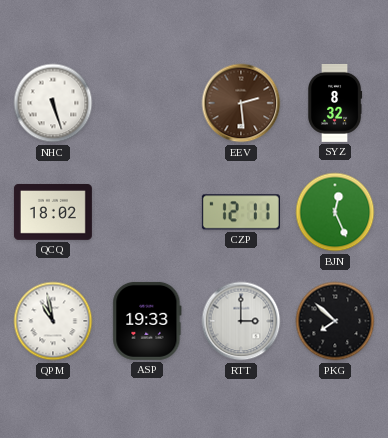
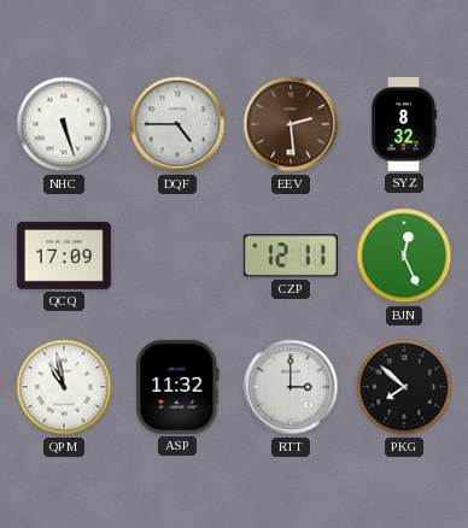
DQF: none -> 4:45
QCQ: 18:02 -> 17:09
ASP: 19:33 -> 11:32
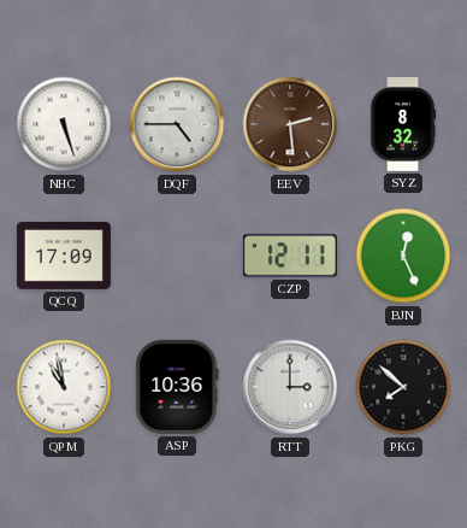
ASP: 11:32 -> 10:36
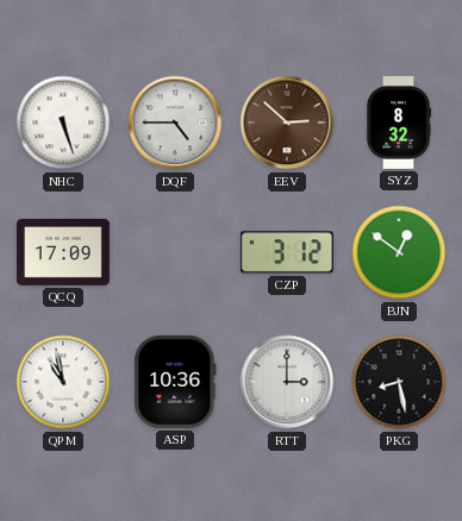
EEV: 2:29 -> 2:52
CZP: 12:11 -> 3:12
BJN: 12:26 -> 12:51
PKG: 7:52 -> 8:28
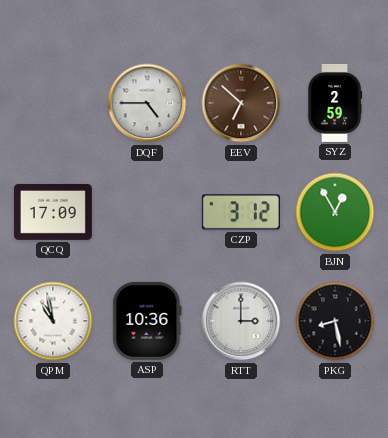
NHC: 5:27 -> none
EEV: 2:52 -> 6:52
SYZ: 8:32 -> 2:59
BJN: 12:51 -> 12:55
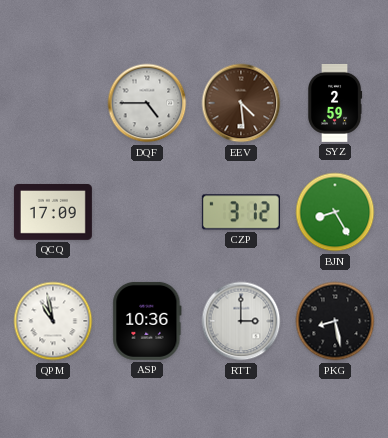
EEV: 6:52 -> 4:29
BJN: 12:55 -> 8:25
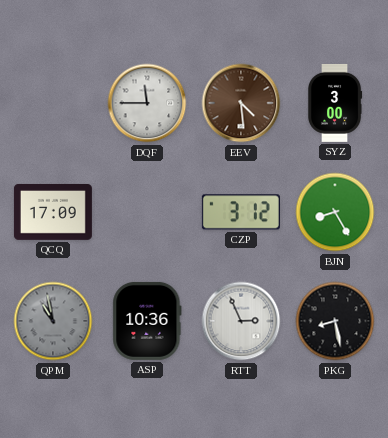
DQF: 4:45 -> 11:45
SYZ: 2:59 -> 3:00
QPM dial: white -> grey
RTT: 3:00 -> 2:56
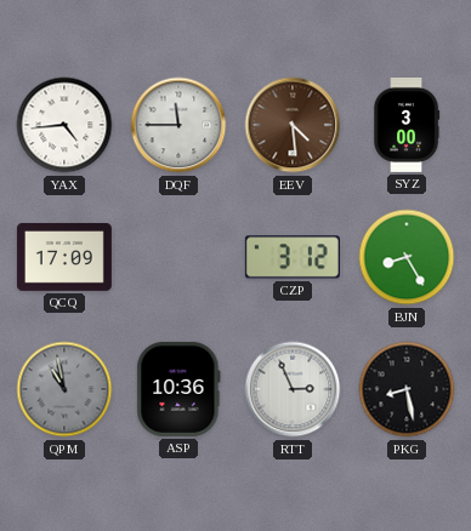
YAX: none -> 4:44
